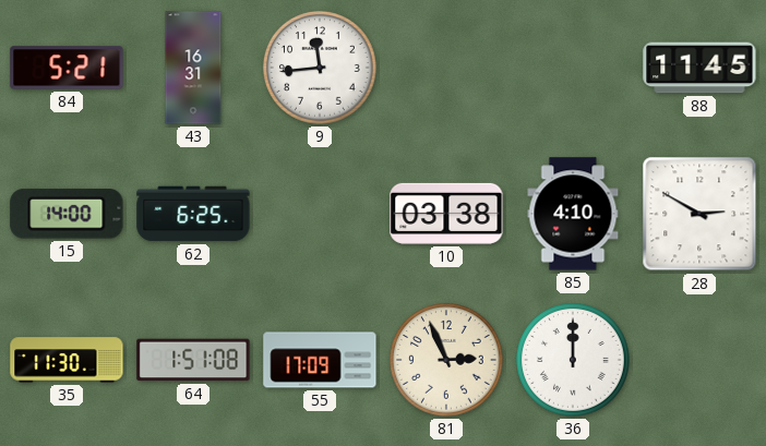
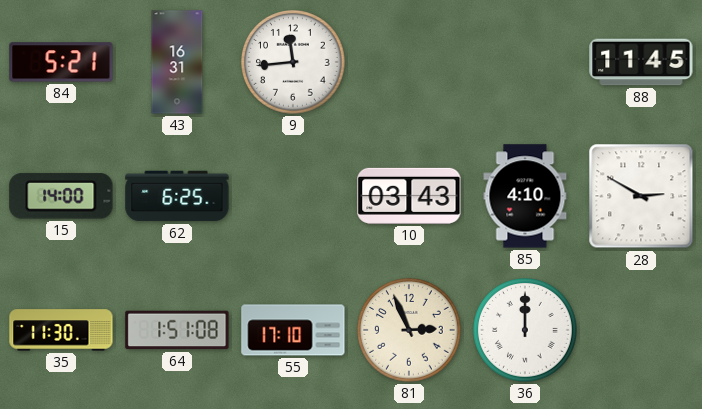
10: 03:38 -> 03:43
55: 17:09 -> 17:10
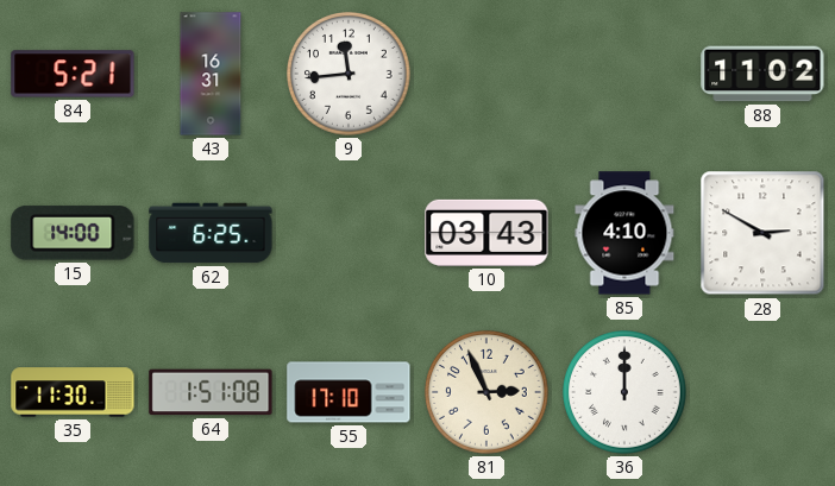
88: 11:45 -> 11:02
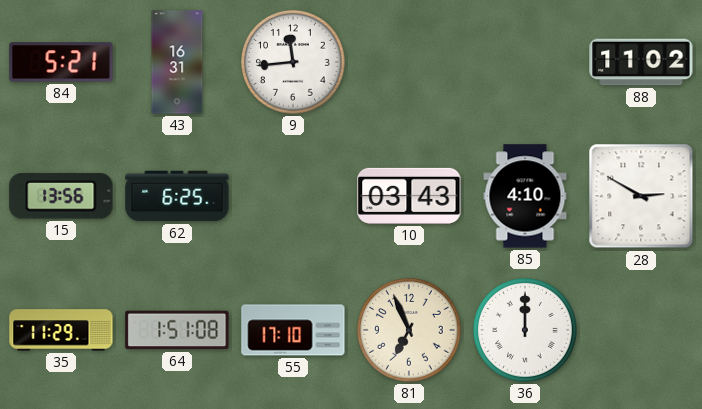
15: 14:00 -> 13:56
35: 11:30 -> 11:29
81: 2:56 -> 6:56
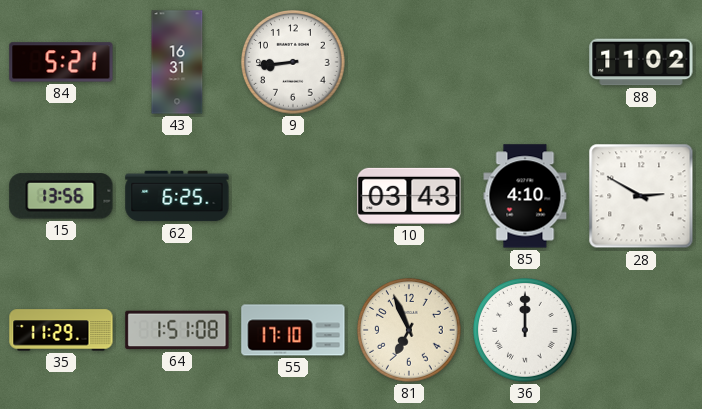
9: 11:44 -> 8:44
